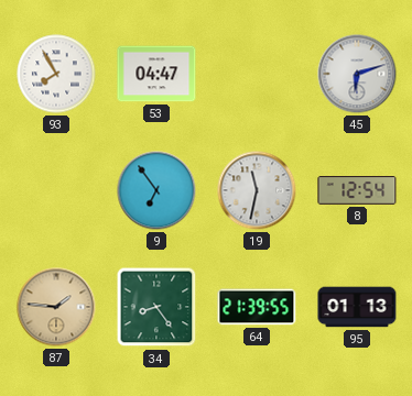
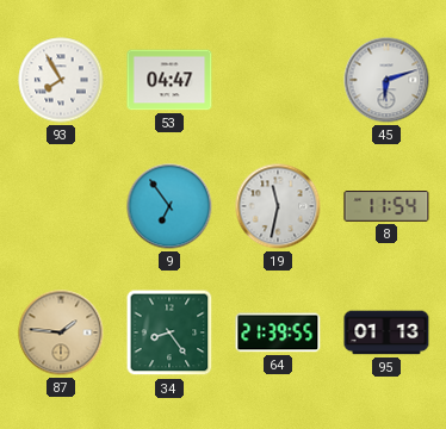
8: 12:54 -> 11:54
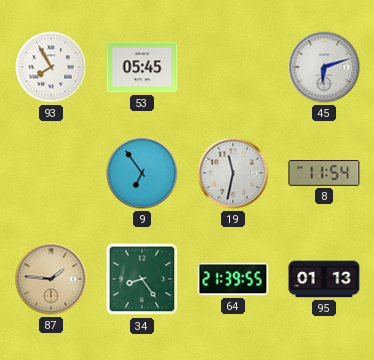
53: 04:47 -> 05:45
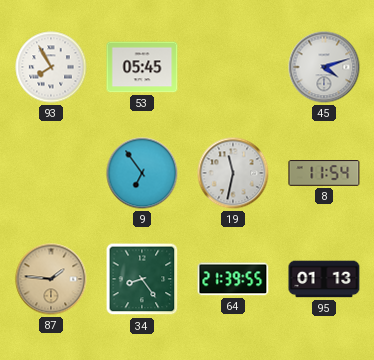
45: 6:12 -> 4:12
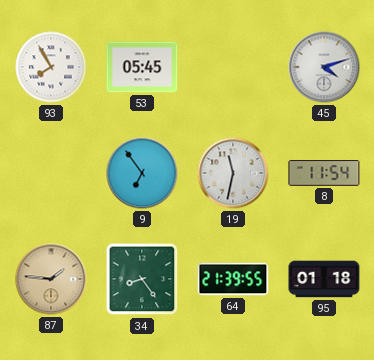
95: 01:13 -> 01:18
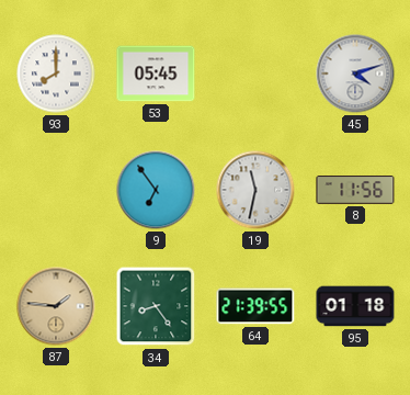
93: 7:55 -> 8:00
8: 11:54 -> 11:56
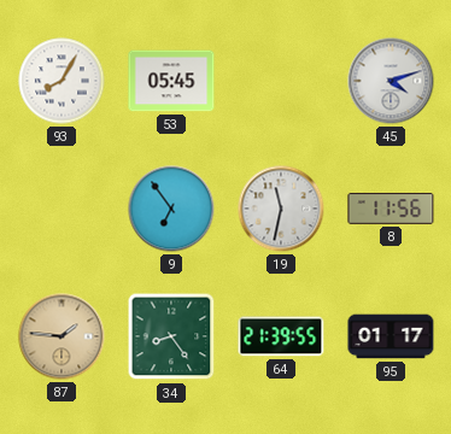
93: 8:00 -> 8:05
95: 01:18 -> 01:17
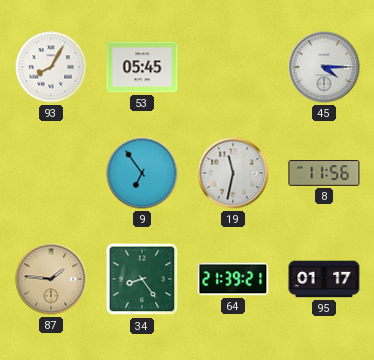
45: 4:12 -> 4:15
64: 21:39:55 -> 21:39:21
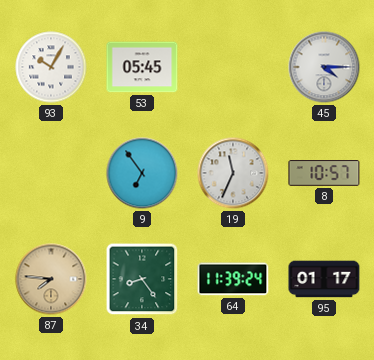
93: 8:05 -> 10:05
19: 11:32 -> 11:34
8: 11:56 -> 10:57
87: 1:46 -> 7:46
64: 21:39 -> 11:39
